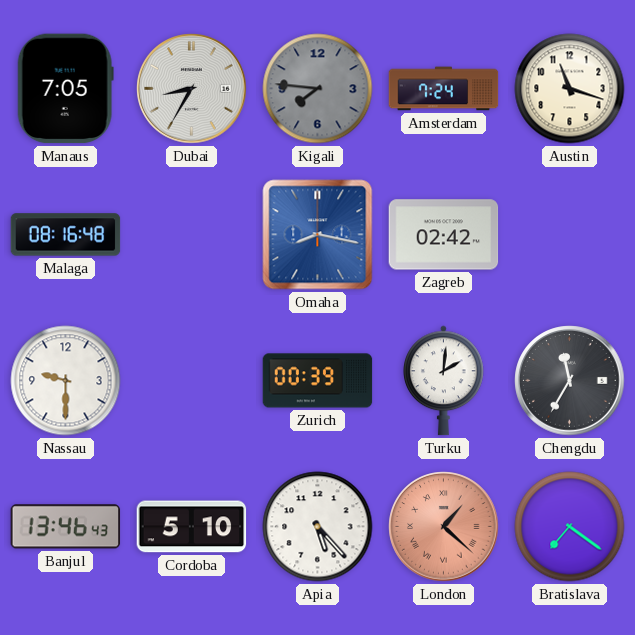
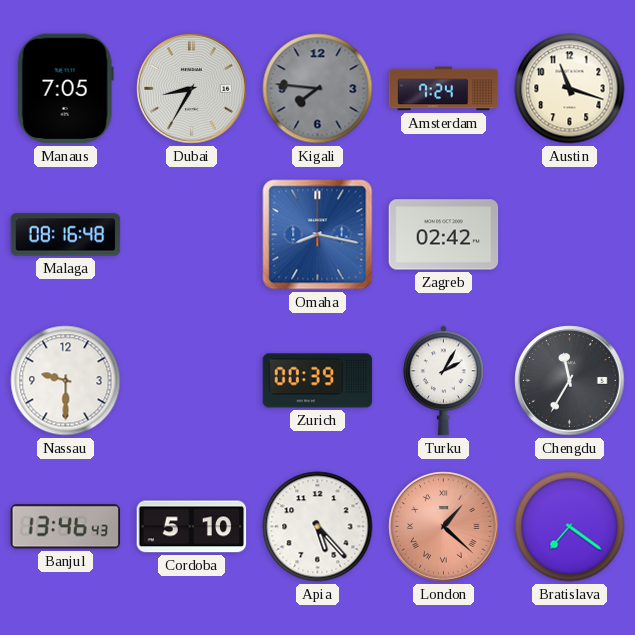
Turku: 2:01 -> 2:05
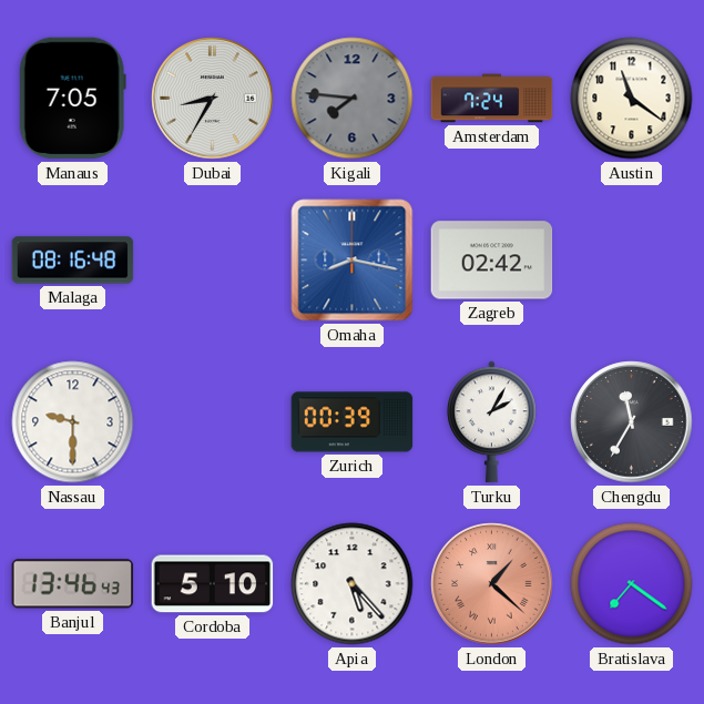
Austin: 11:18 -> 11:21
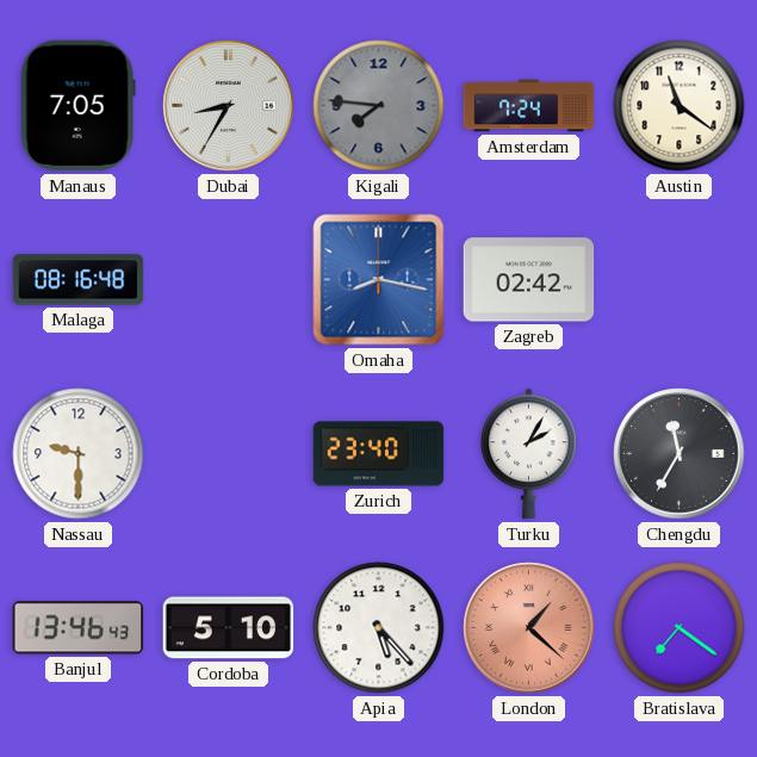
Zurich: 00:39 -> 23:40
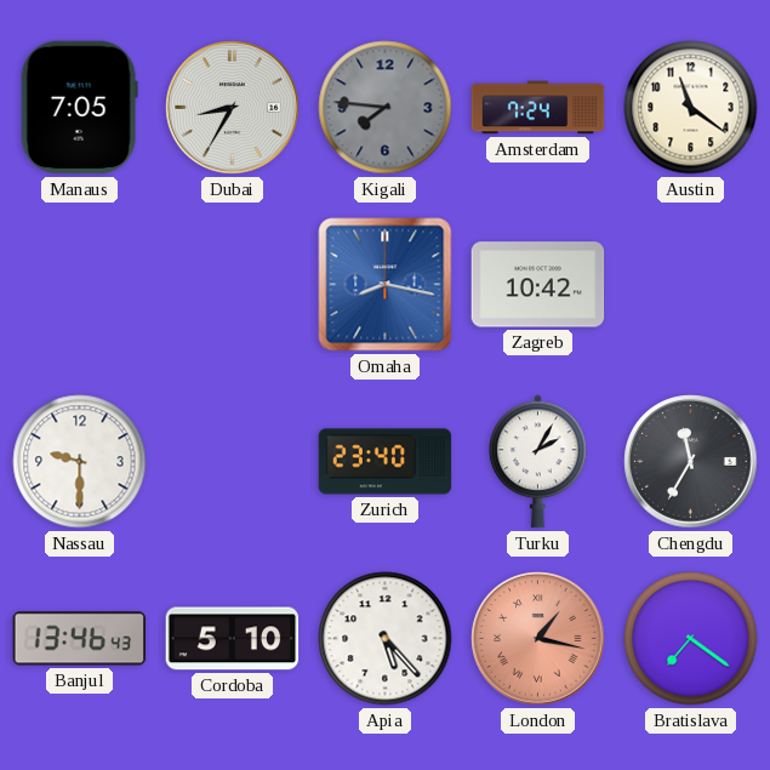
Malaga: 08:16 -> none
Zagreb: 02:42 -> 10:42
London: 1:22 -> 1:17
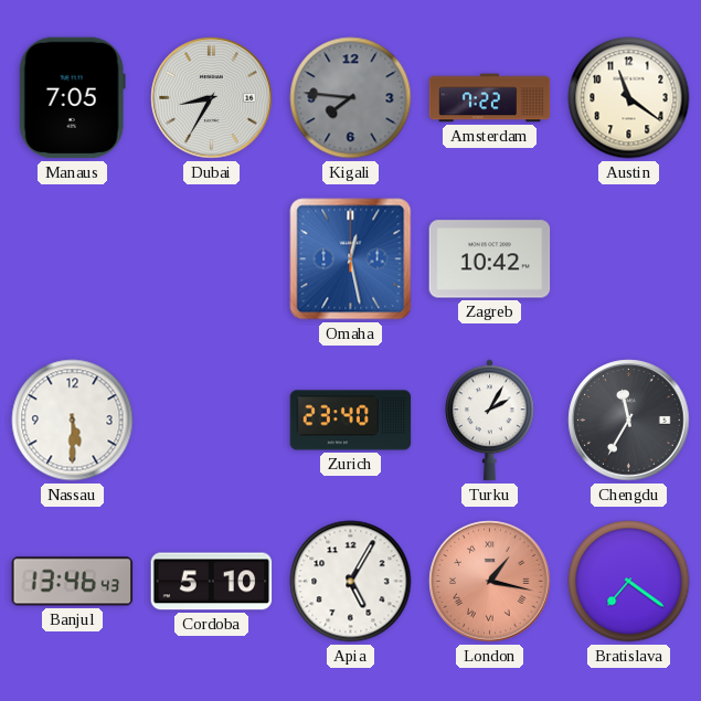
Amsterdam: 7:24 -> 7:22
Omaha: 8:17 -> 12:28
Nassau: 9:30 -> 5:30
Apia: 5:23 -> 5:05
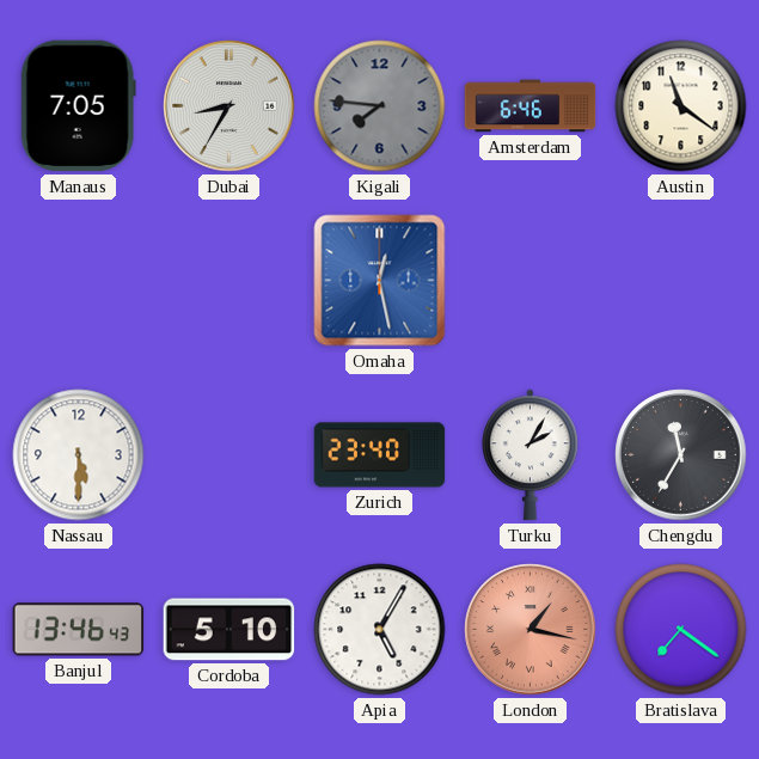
Amsterdam: 7:22 -> 6:46
Zagreb: 10:42 -> none
